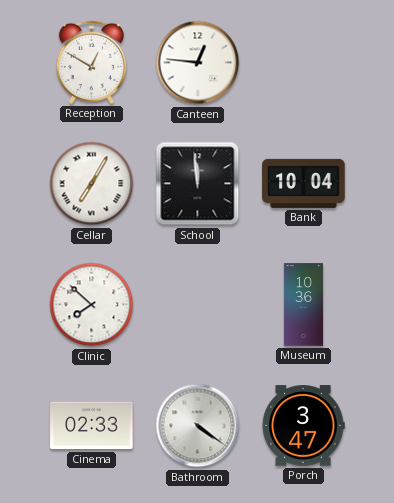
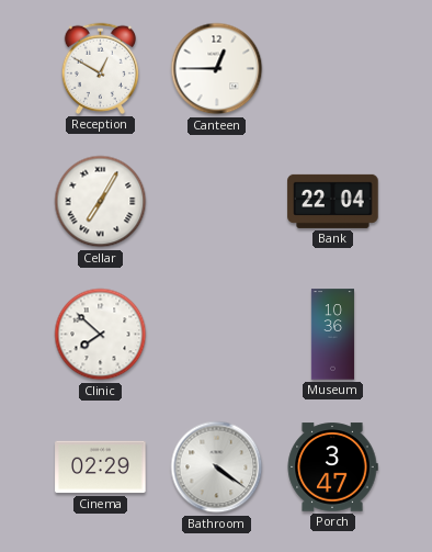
Canteen: 12:46 -> 12:45
School: 11:59 -> none
Bank: 10:04 -> 22:04
Cinema: 02:33 -> 02:29
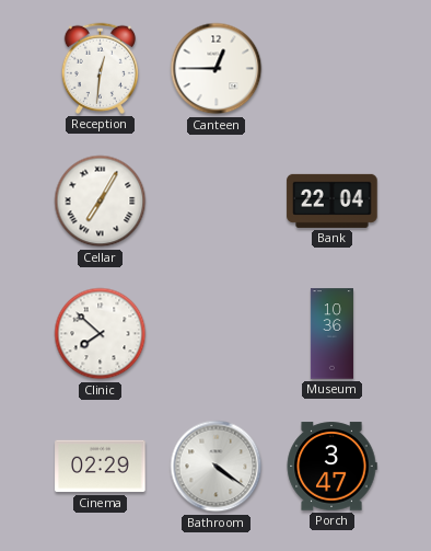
Reception: 12:50 -> 12:31
